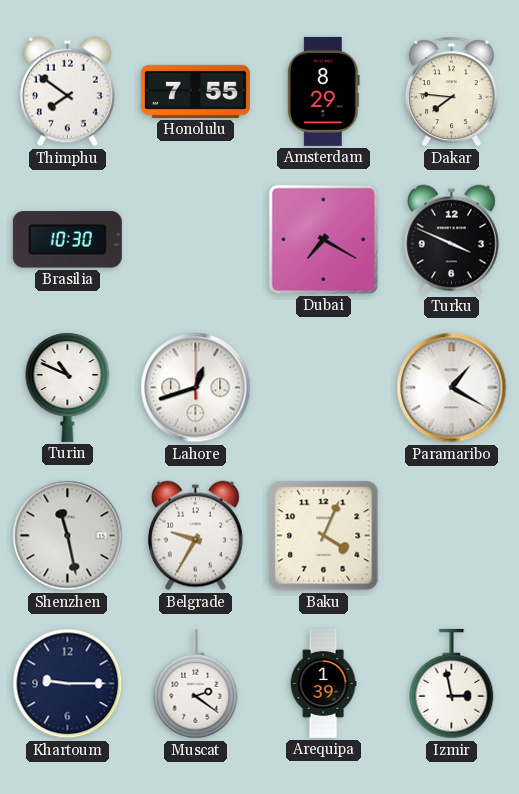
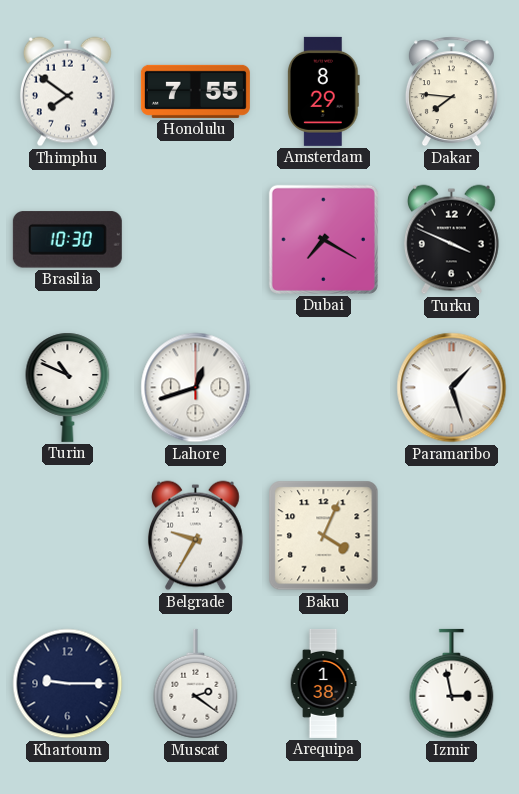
Paramaribo: 1:20 -> 1:27
Shenzhen: 11:28 -> none
Arequipa: 1:39 -> 1:38
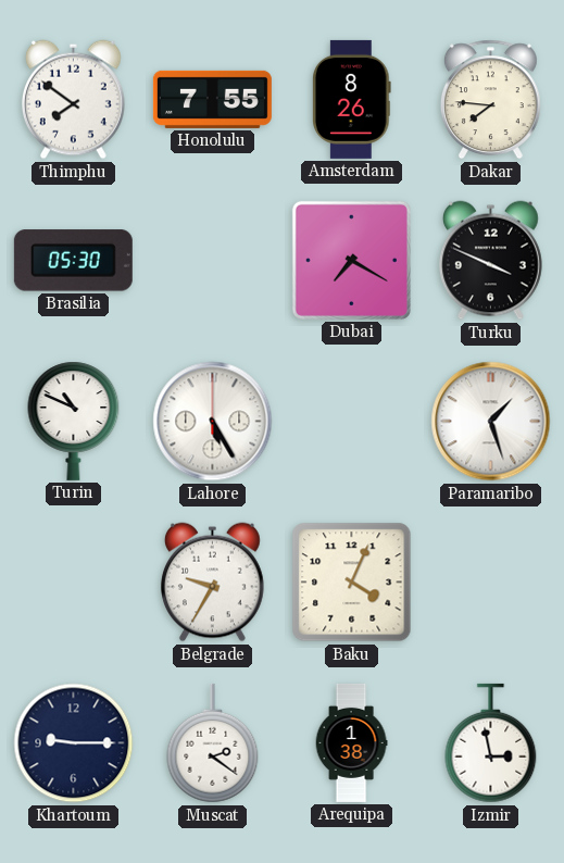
Amsterdam: 8:29 -> 8:26
Brasilia: 10:30 -> 05:30
Lahore: 12:42 -> 5:25
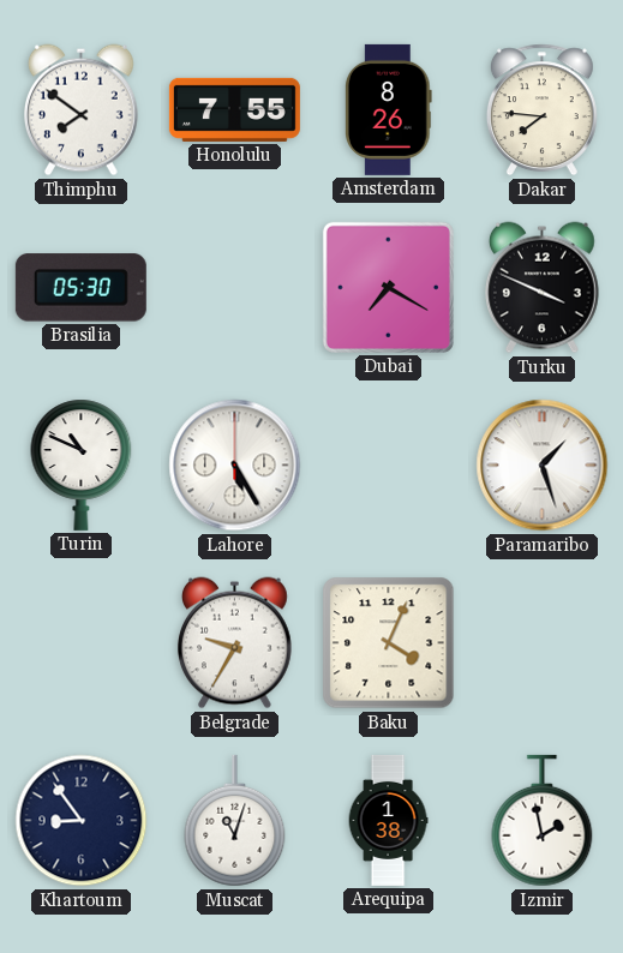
Khartoum: 9:15 -> 8:54
Muscat: 2:21 -> 11:03
Izmir: 2:58 -> 1:58
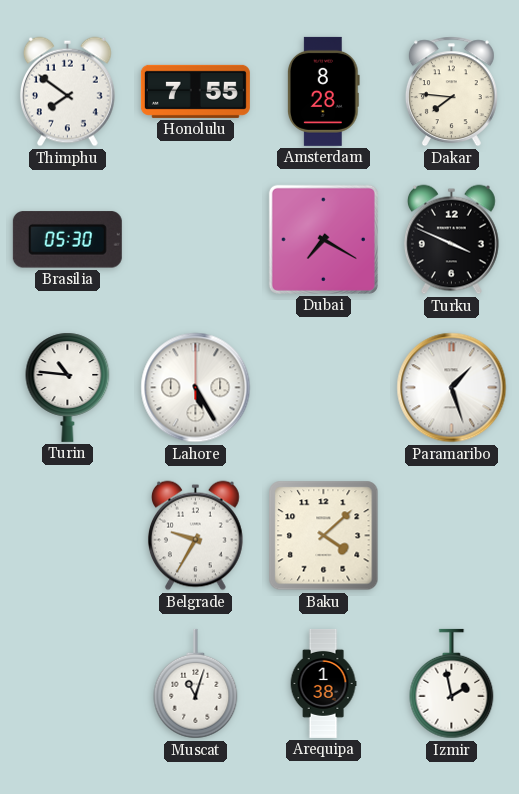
Amsterdam: 8:26 -> 8:28
Turin: 10:49 -> 10:46
Baku: 4:04 -> 4:08
Khartoum: 8:54 -> none
